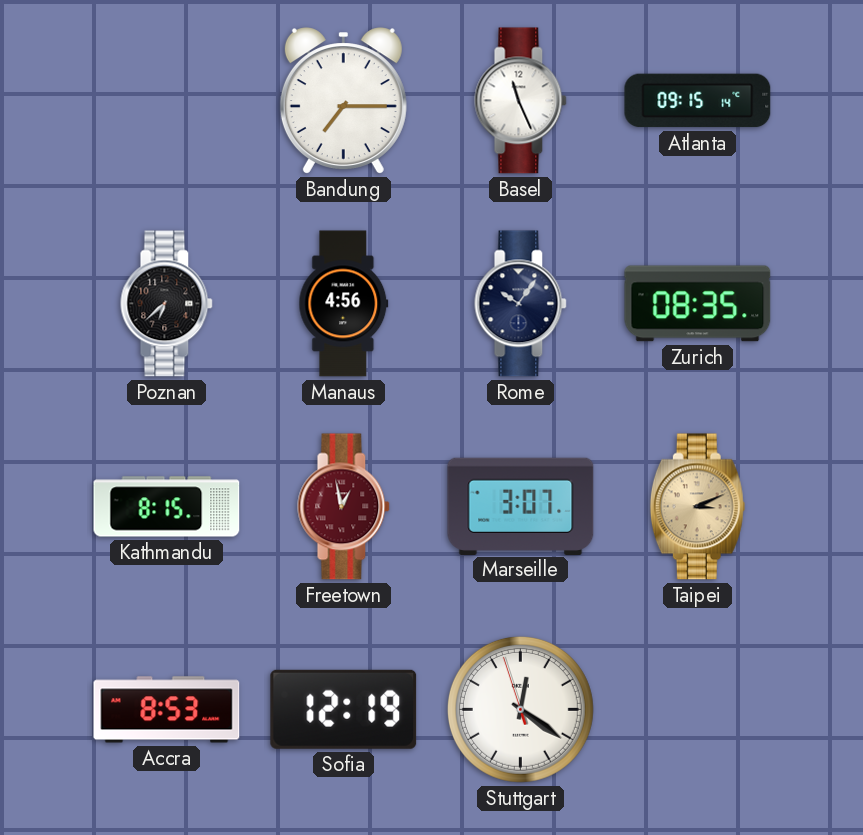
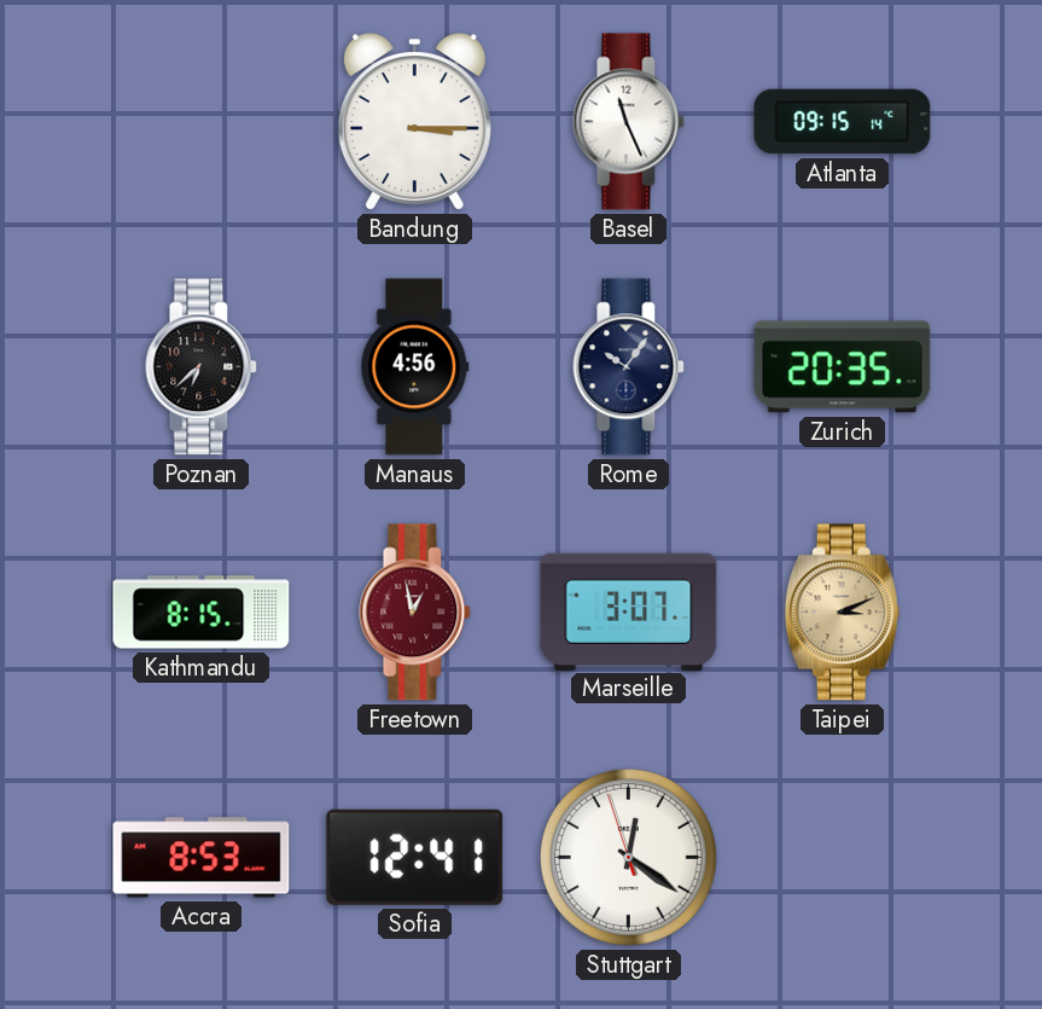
Bandung: 7:15 -> 3:15
Zurich: 08:35 -> 20:35
Sofia: 12:19 -> 12:41
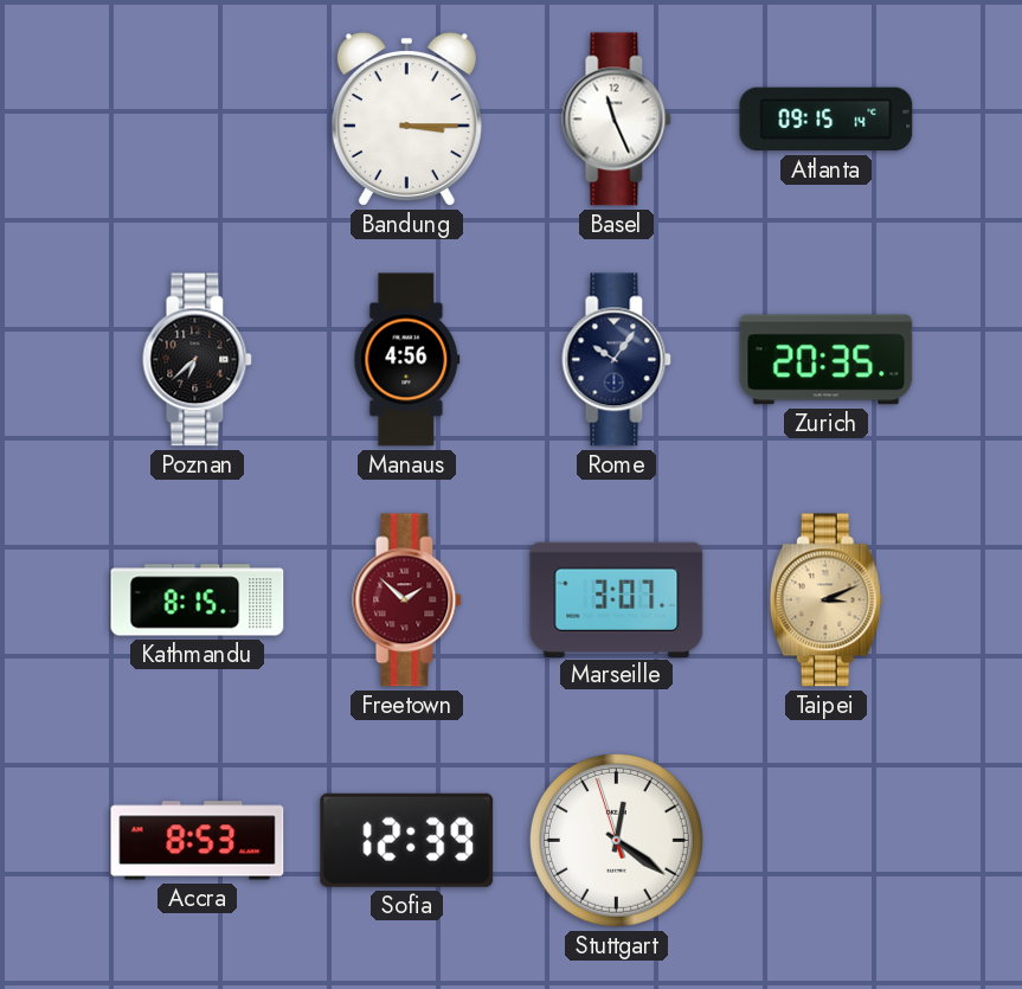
Freetown: 12:58 -> 1:52
Sofia: 12:41 -> 12:39
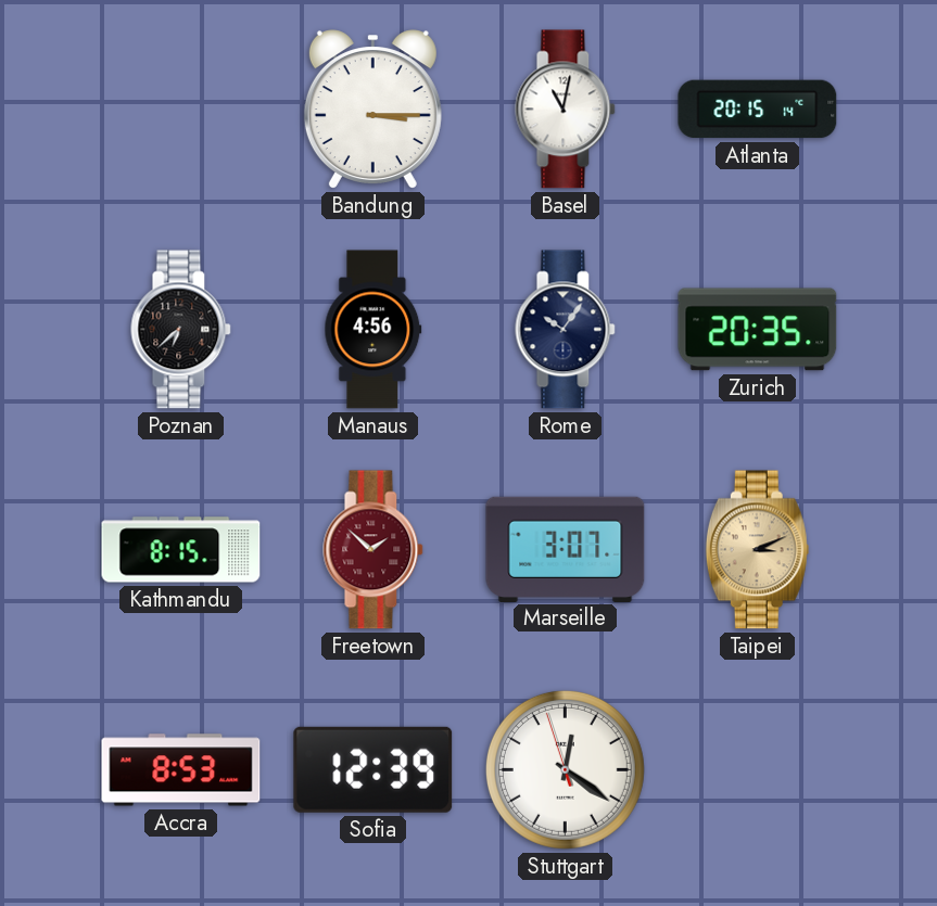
Basel: 11:26 -> 11:02
Atlanta: 09:15 -> 20:15
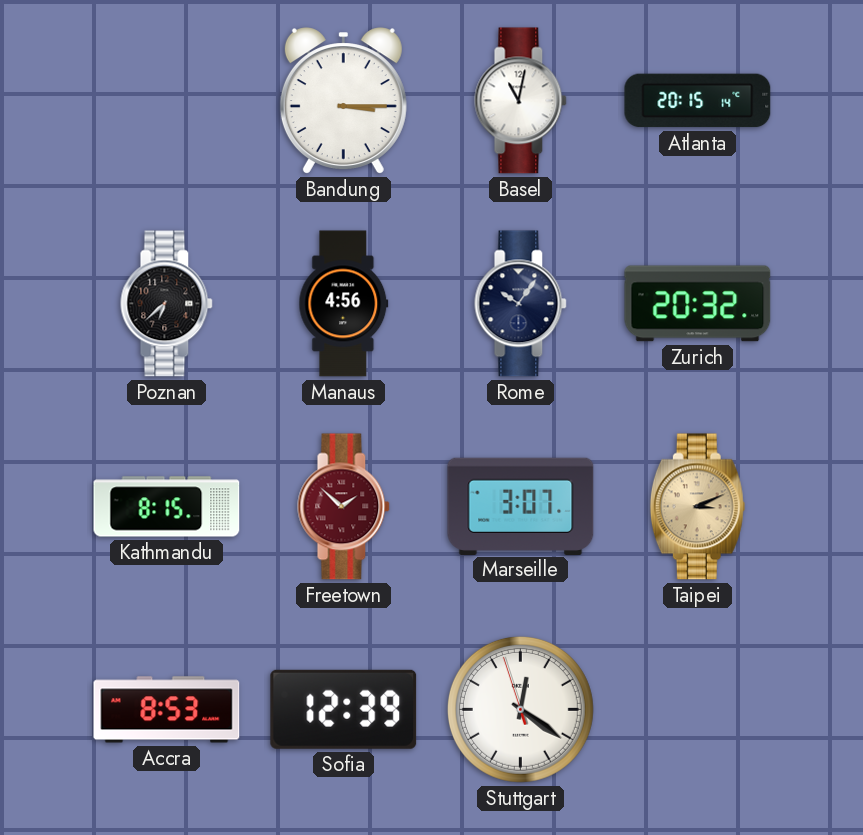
Zurich: 20:35 -> 20:32
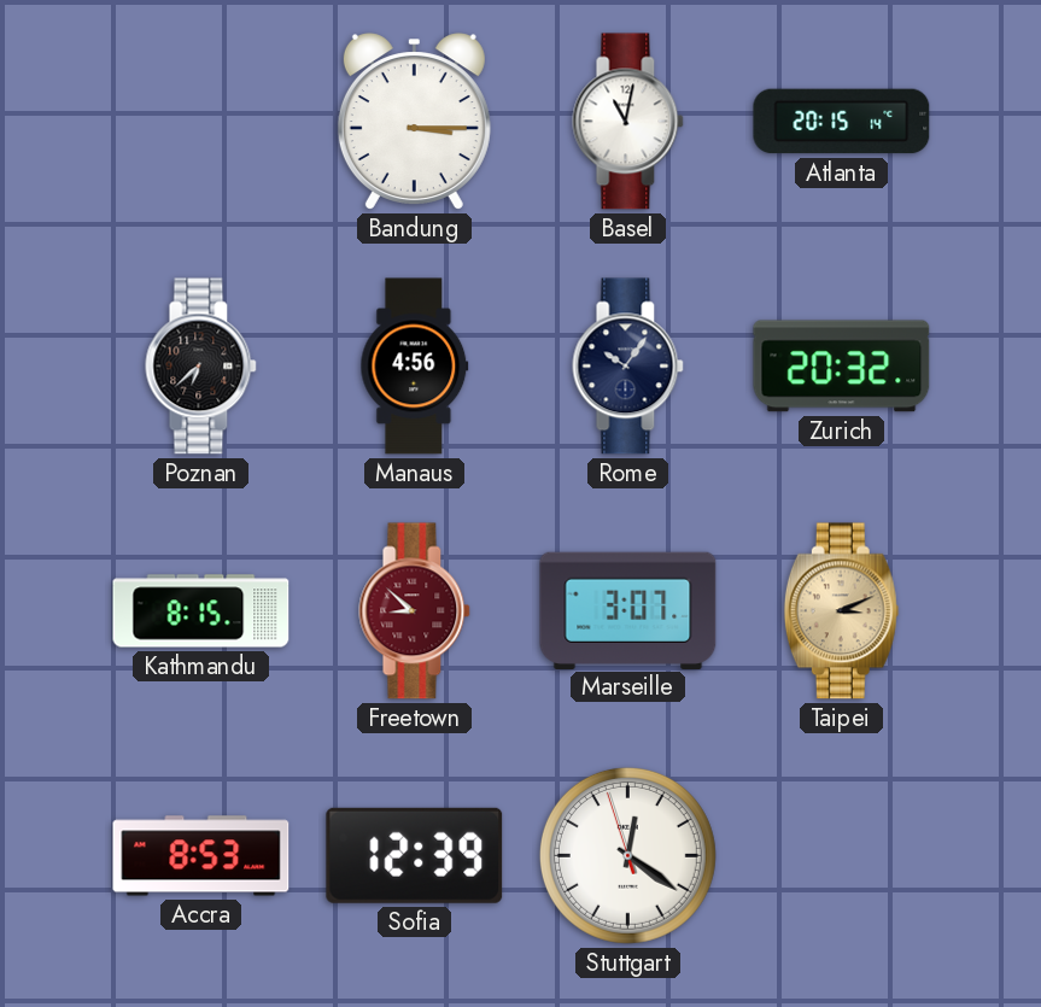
Freetown: 1:52 -> 8:52
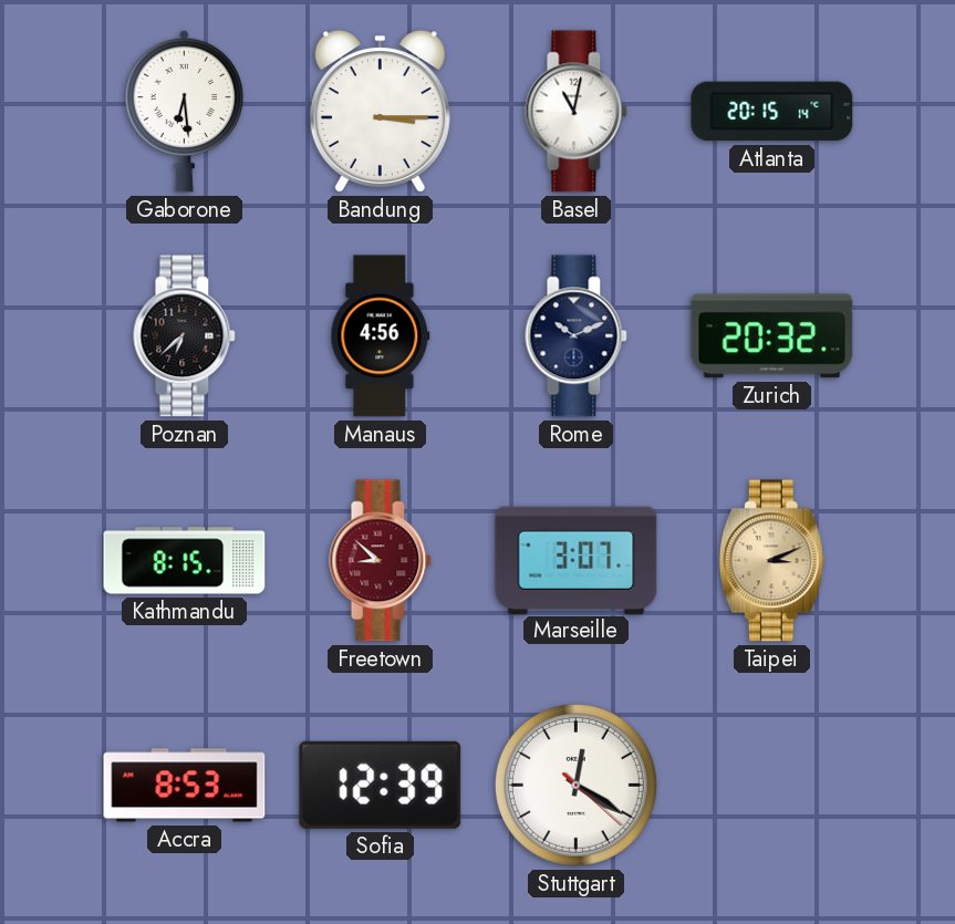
Gaborone: none -> 6:29
Rome: 10:06 -> 10:11
Stuttgart: 12:20:57 -> 12:20:22
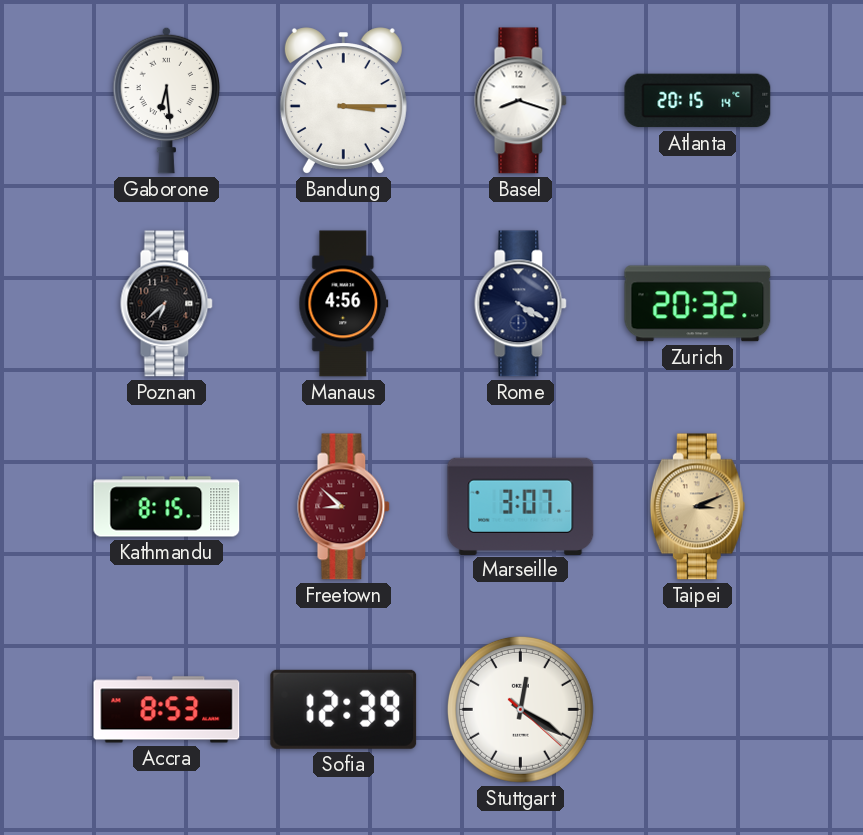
Basel: 11:02 -> 8:18
Rome: 10:11 -> 4:20
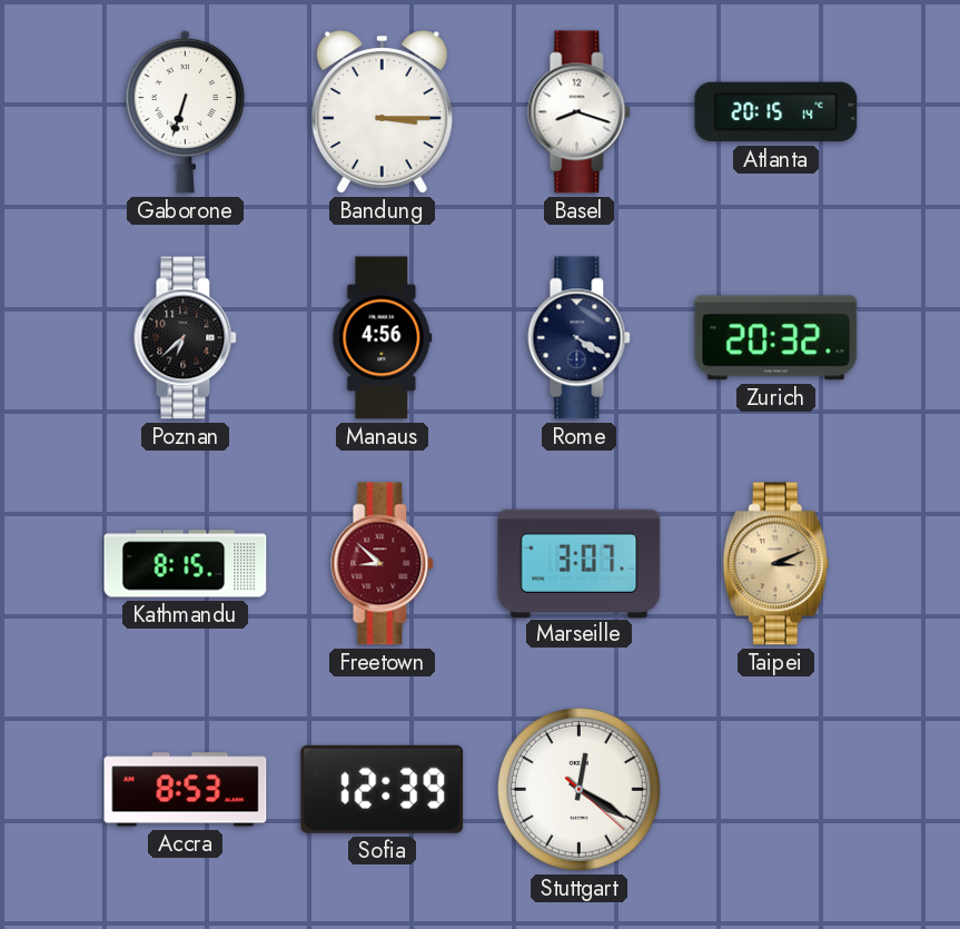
Gaborone: 6:29 -> 6:33
